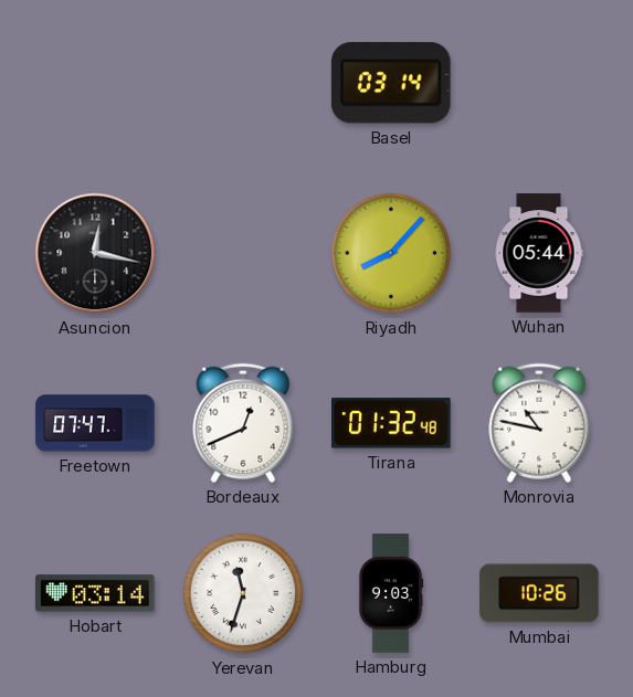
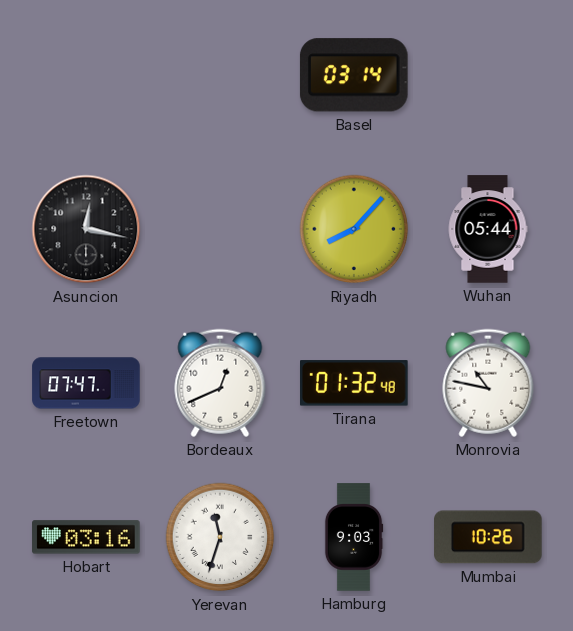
Hobart: 03:14 -> 03:16
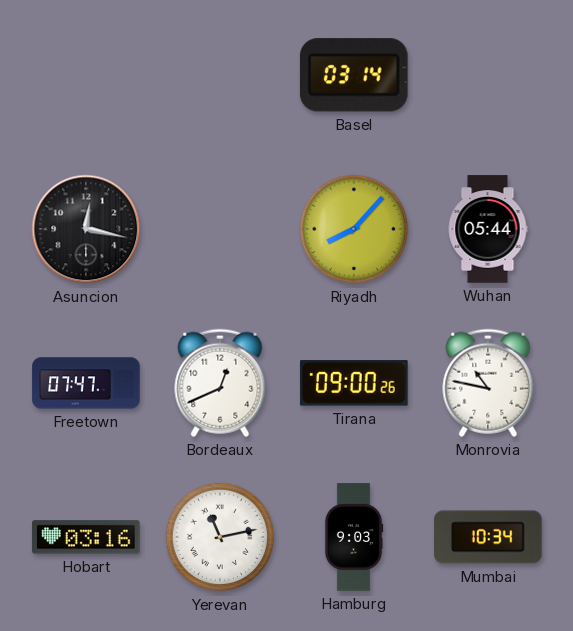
Tirana: 01:32 -> 09:00
Yerevan: 11:33 -> 11:13
Mumbai: 10:26 -> 10:34
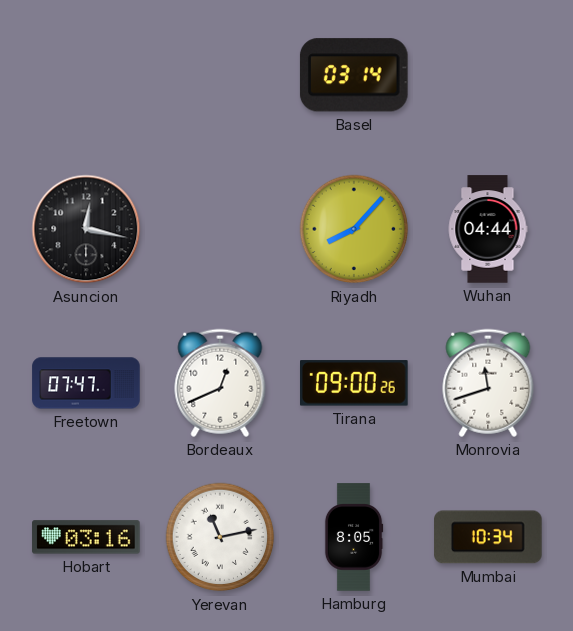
Wuhan: 05:44 -> 04:44
Monrovia: 10:47 -> 11:42
Hamburg: 9:03 -> 8:05
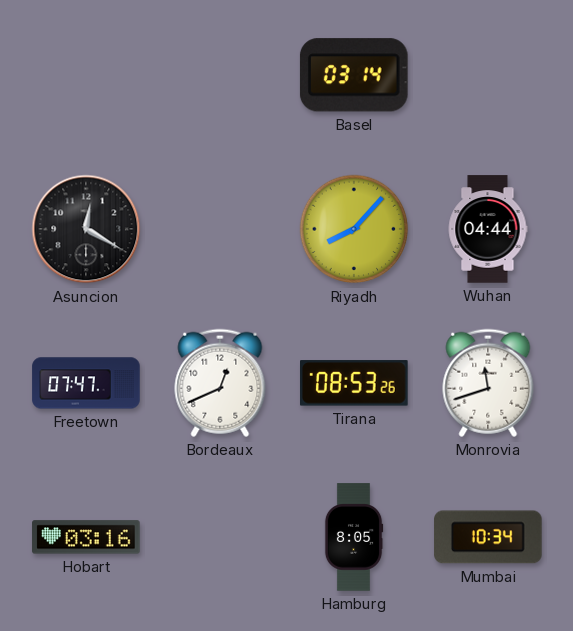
Asuncion: 12:17 -> 12:20
Tirana: 09:00 -> 08:53
Yerevan: 11:13 -> none
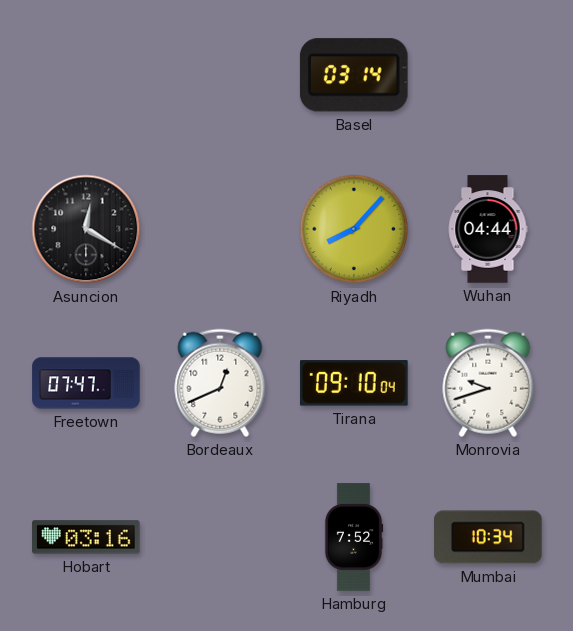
Tirana: 08:53 -> 09:10
Monrovia: 11:42 -> 9:42
Hamburg: 8:05 -> 7:52
